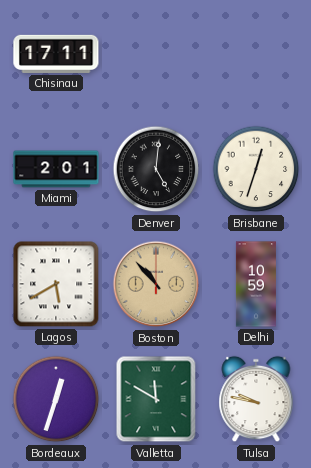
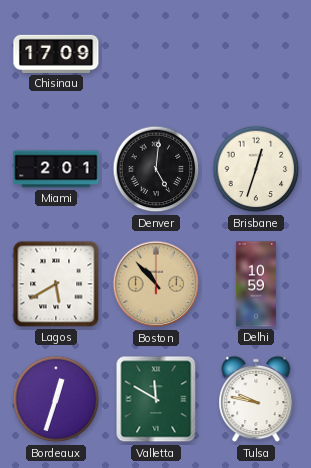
Chisinau: 17:11 -> 17:09
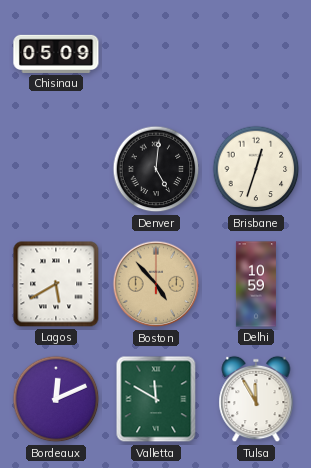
Chisinau: 17:09 -> 05:09
Miami: 2:01 -> none
Boston: 10:53 -> 4:53
Bordeaux: 12:33 -> 12:11
Tulsa: 9:47 -> 11:55
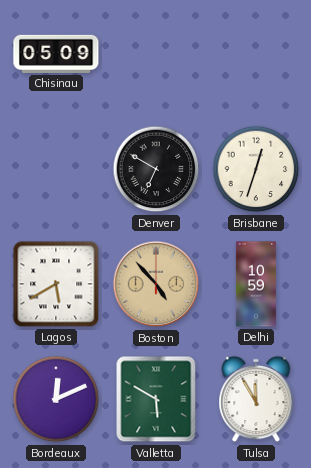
Denver: 5:01 -> 6:50
Valletta: 11:50 -> 5:50
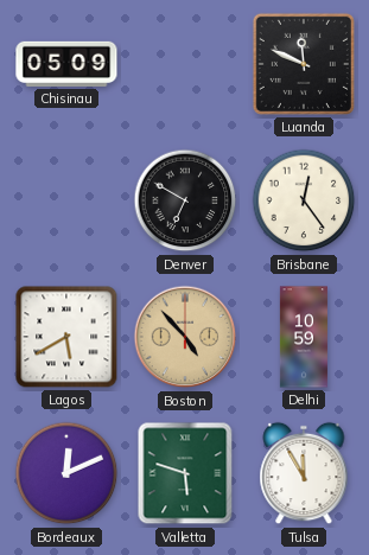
Luanda: none -> 11:49
Brisbane: 12:33 -> 12:24
Valletta: 5:50 -> 5:48
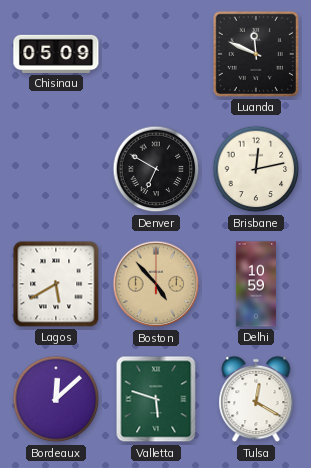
Brisbane: 12:24 -> 12:13
Bordeaux: 12:11 -> 12:08
Tulsa: 11:55 -> 12:20
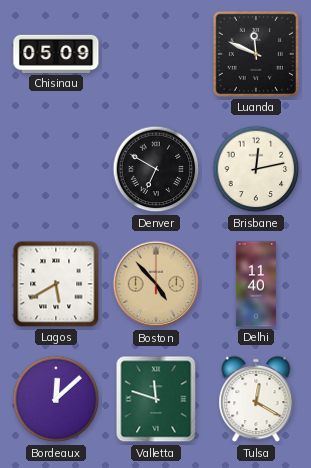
Delhi: 10:59 -> 11:40
Valletta: 5:48 -> 11:48
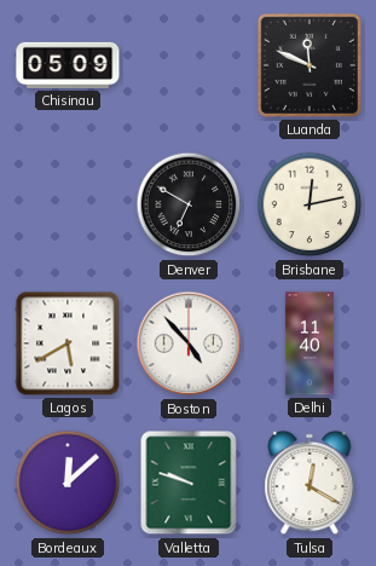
Boston dial: champagne -> white
Valletta: 11:48 -> 9:48
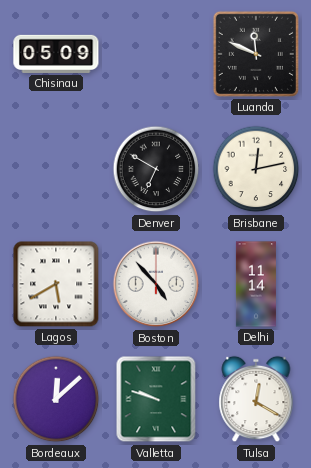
Delhi: 11:40 -> 11:14
